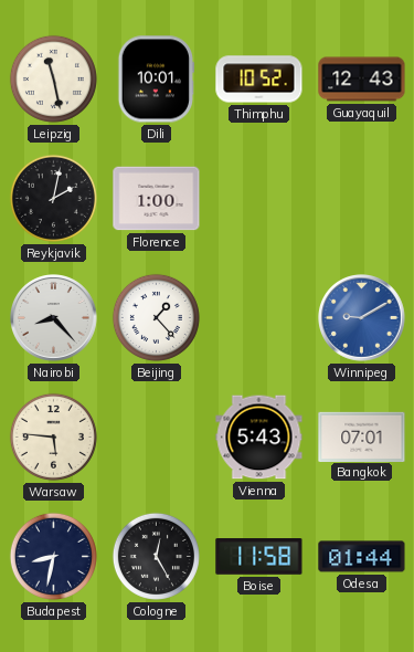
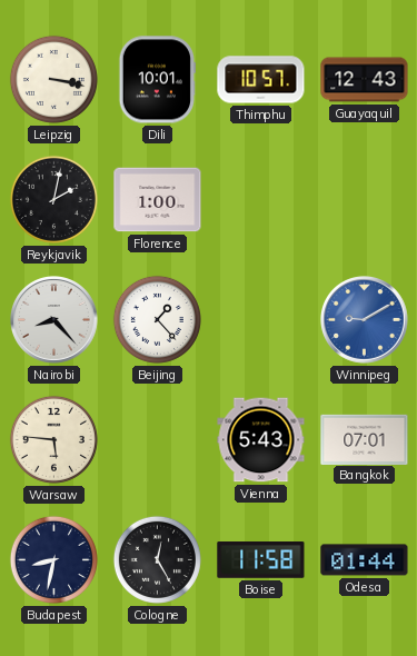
Leipzig: 11:28 -> 3:17
Thimphu: 10:52 -> 10:57
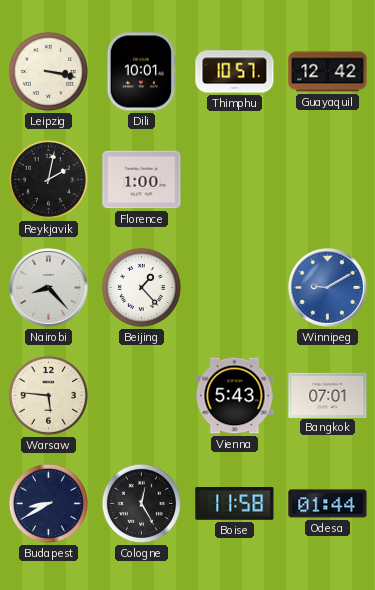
Guayaquil: 12:43 -> 12:42
Budapest: 8:32 -> 8:40
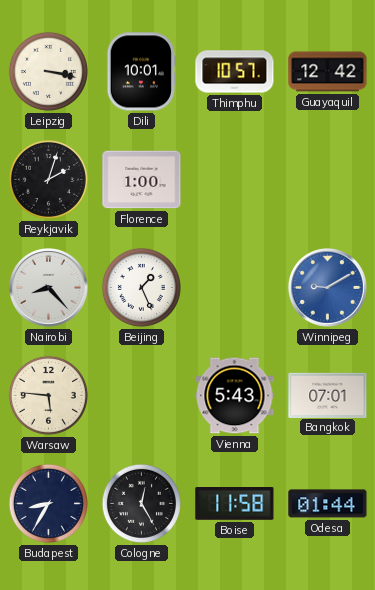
Reykjavik: 2:02 -> 2:03
Beijing: 1:23 -> 1:26
Budapest: 8:40 -> 8:35
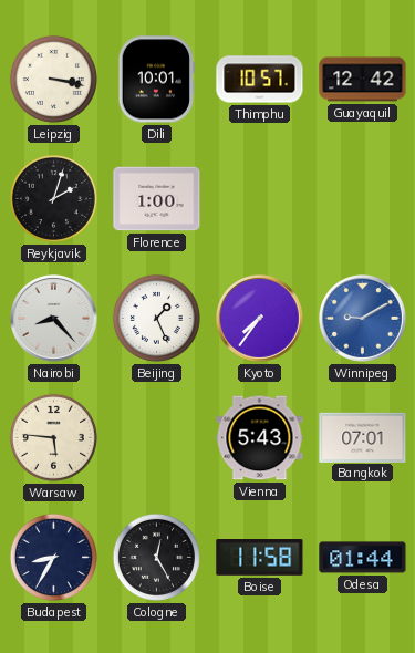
Kyoto: none -> 7:36
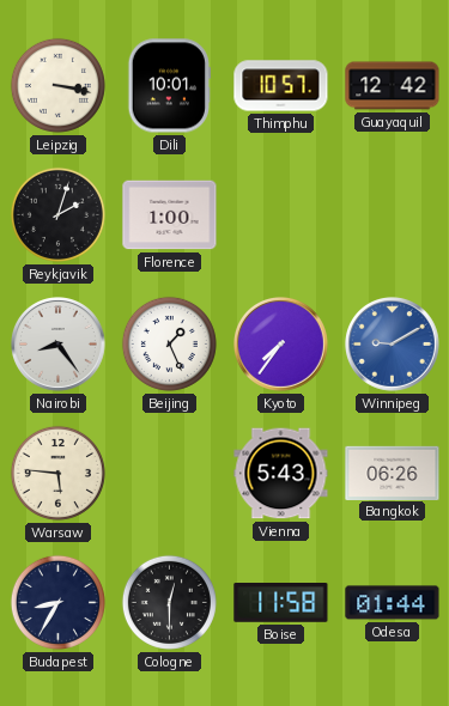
Nairobi: 8:23 -> 8:24
Bangkok: 07:01 -> 06:26
Cologne: 12:25 -> 12:30
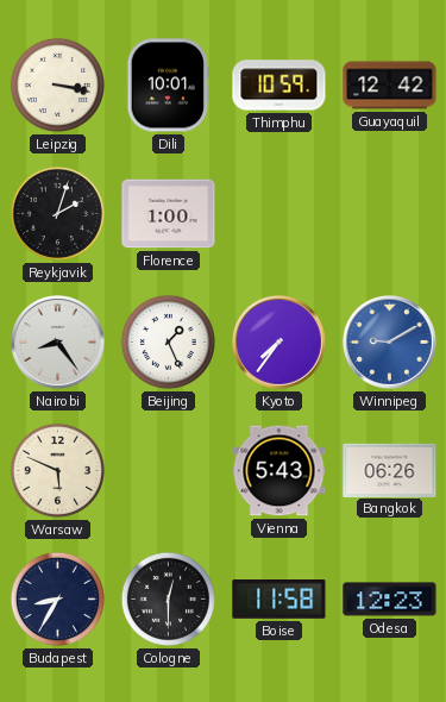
Thimphu: 10:57 -> 10:59
Warsaw: 5:46 -> 5:49
Odesa: 01:44 -> 12:23
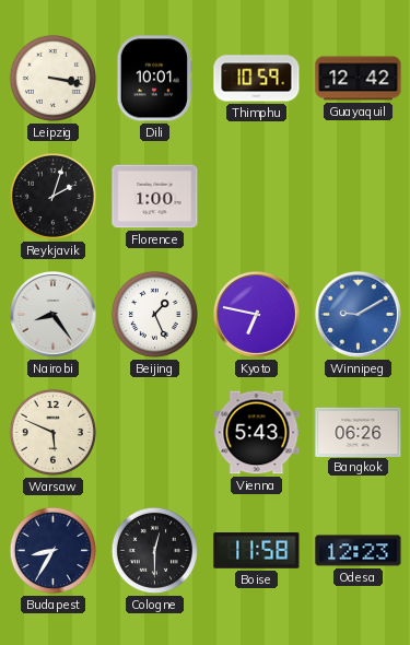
Kyoto: 7:36 -> 6:47
